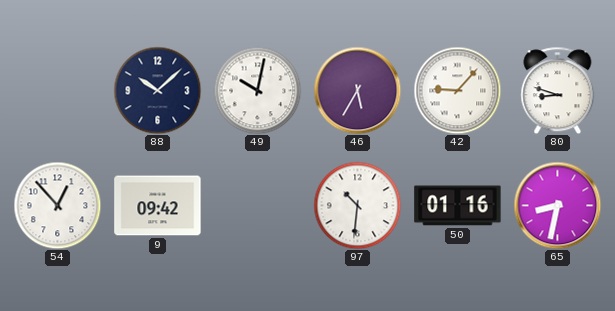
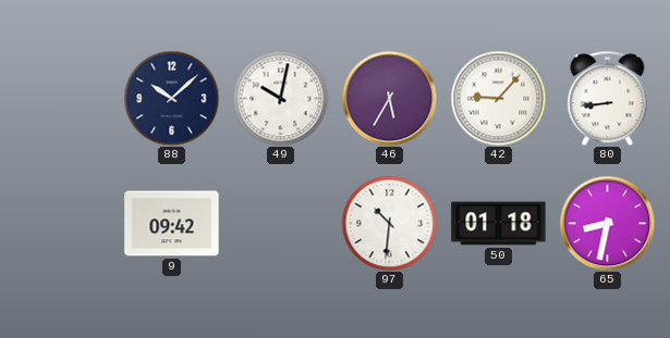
80: 8:48 -> 8:44
54: 12:53 -> none
50: 01:16 -> 01:18
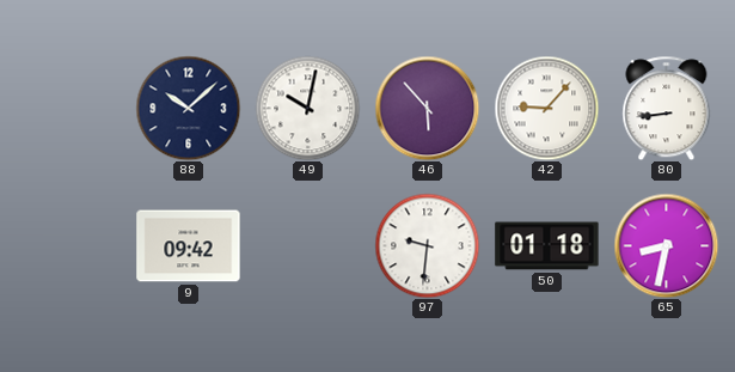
46: 5:35 -> 5:53
97: 10:31 -> 9:31
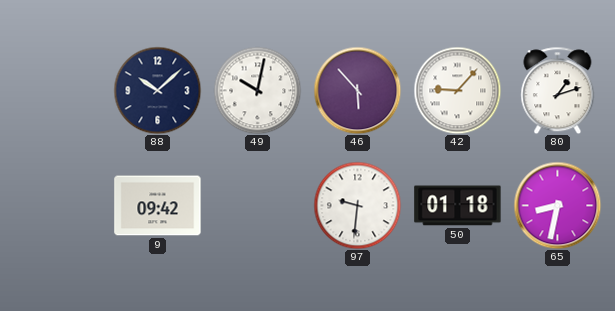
80: 8:44 -> 1:12
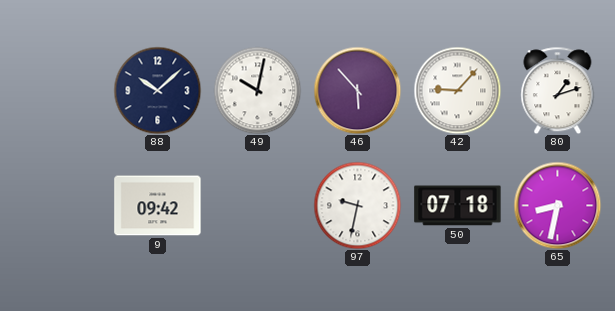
97: 9:31 -> 9:32
50: 01:18 -> 07:18
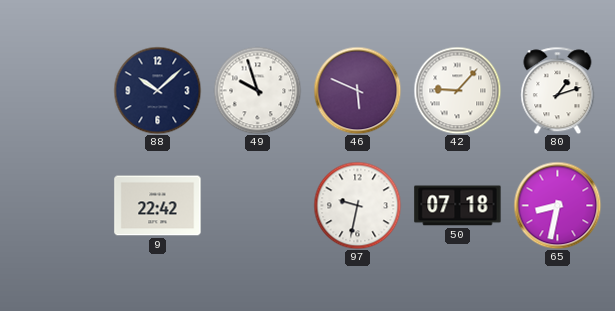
49: 10:02 -> 9:57
46: 5:53 -> 5:49
9: 09:42 -> 22:42
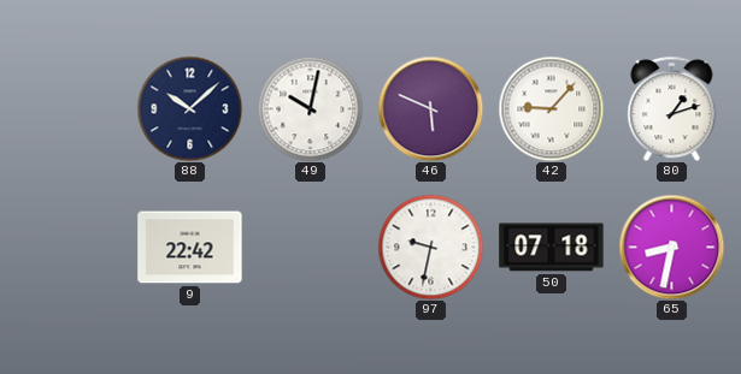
49: 9:57 -> 10:02
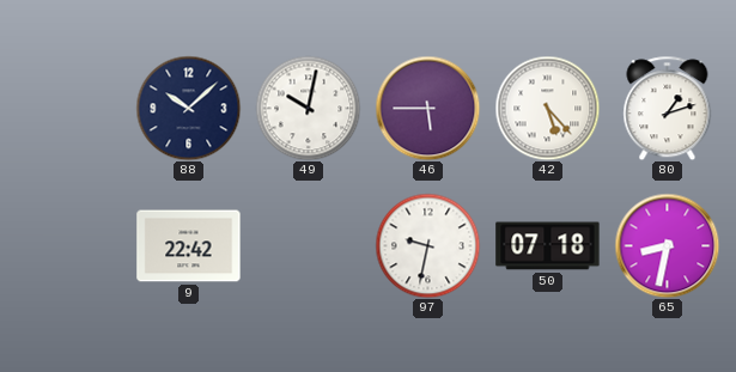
46: 5:49 -> 5:45
42: 9:07 -> 5:23
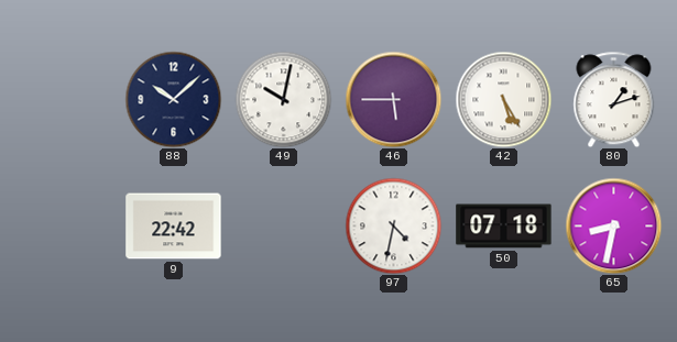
42: 5:23 -> 5:25
97: 9:32 -> 4:32
